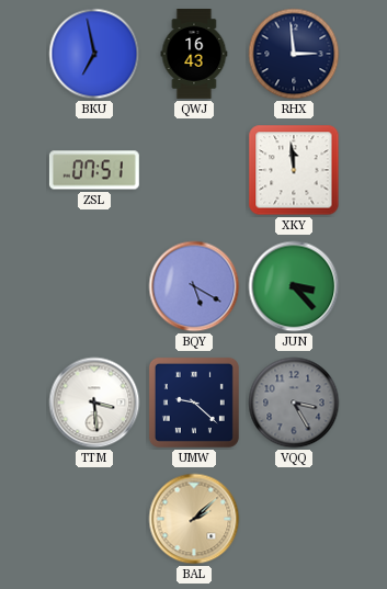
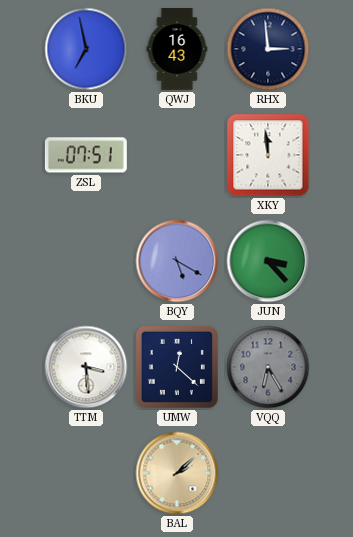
UMW: 9:22 -> 12:22
VQQ: 3:25 -> 6:25
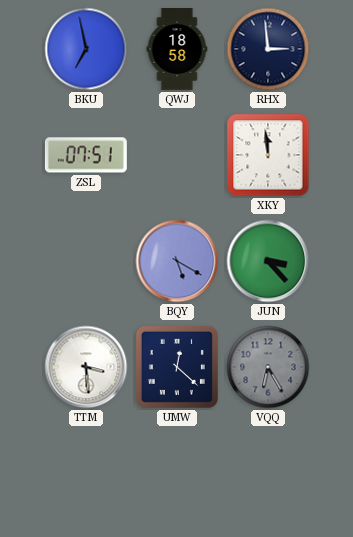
QWJ: 16:43 -> 18:58
BAL: 2:08 -> none
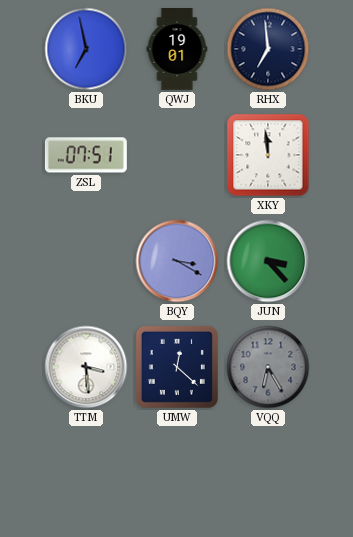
QWJ: 18:58 -> 19:01
RHX: 2:59 -> 6:59
BQY: 5:20 -> 3:20
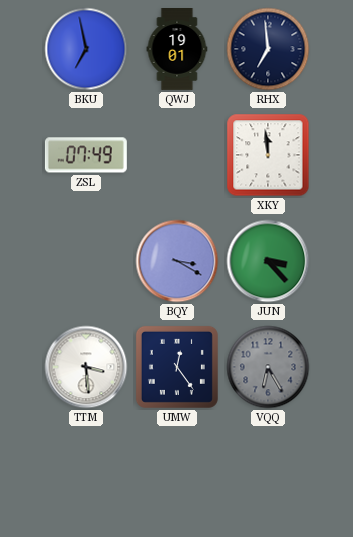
ZSL: 07:51 -> 07:49
UMW: 12:22 -> 12:24
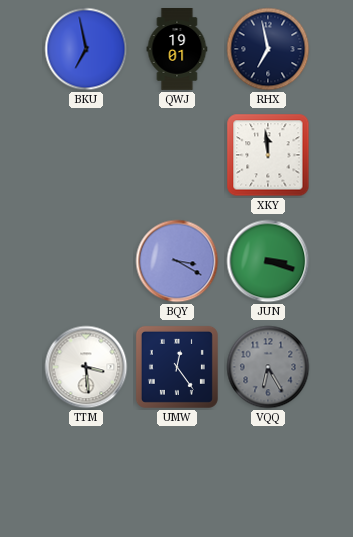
RHX: 6:59 -> 6:58
ZSL: 07:49 -> none
JUN: 3:23 -> 3:18
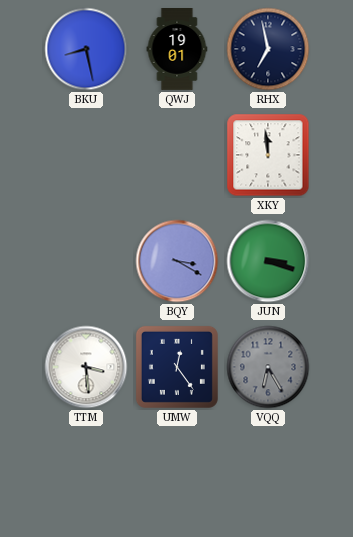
BKU: 6:58 -> 8:28
